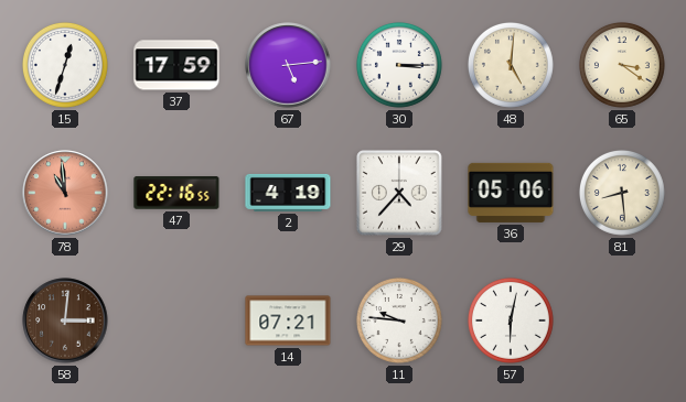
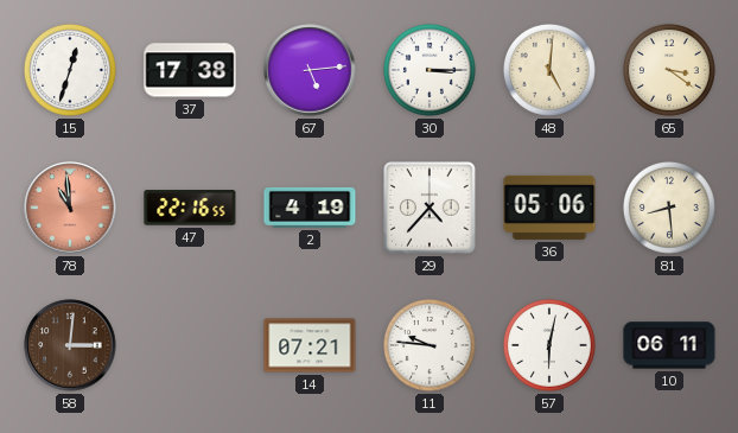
37: 17:59 -> 17:38
10: none -> 06:11
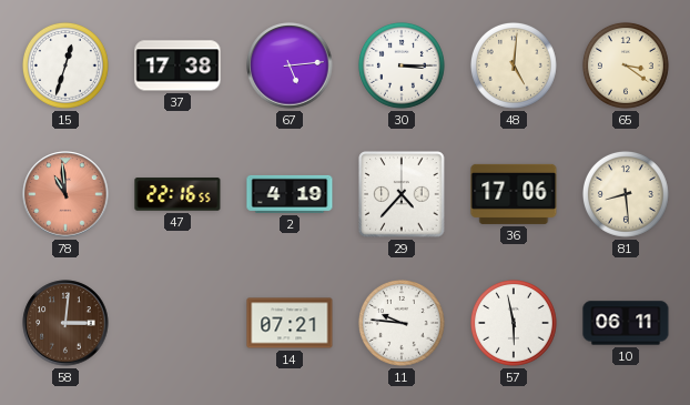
36: 05:06 -> 17:06
57: 6:02 -> 5:58
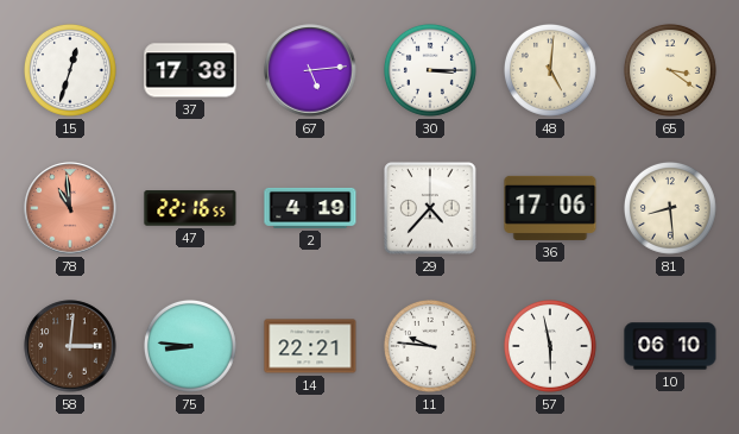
75: none -> 8:46
14: 07:21 -> 22:21
10: 06:11 -> 06:10
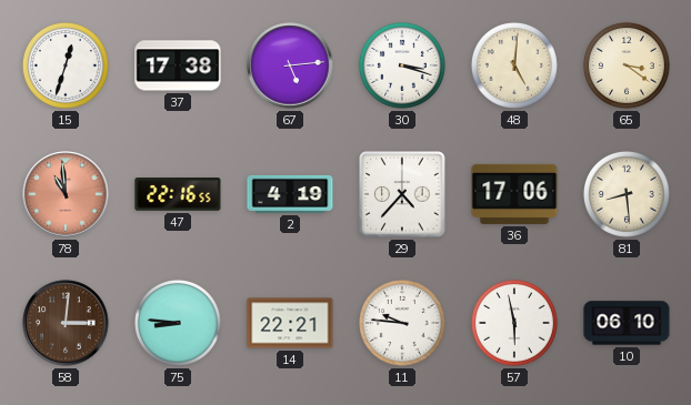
30: 3:15 -> 3:18
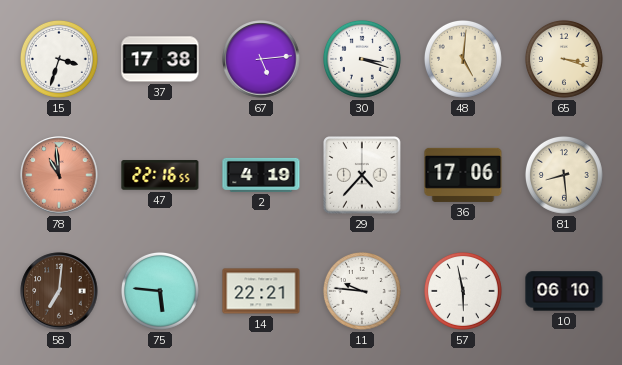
15: 12:33 -> 3:33
65: 3:21 -> 3:18
58: 3:01 -> 7:01
75: 8:46 -> 5:46
